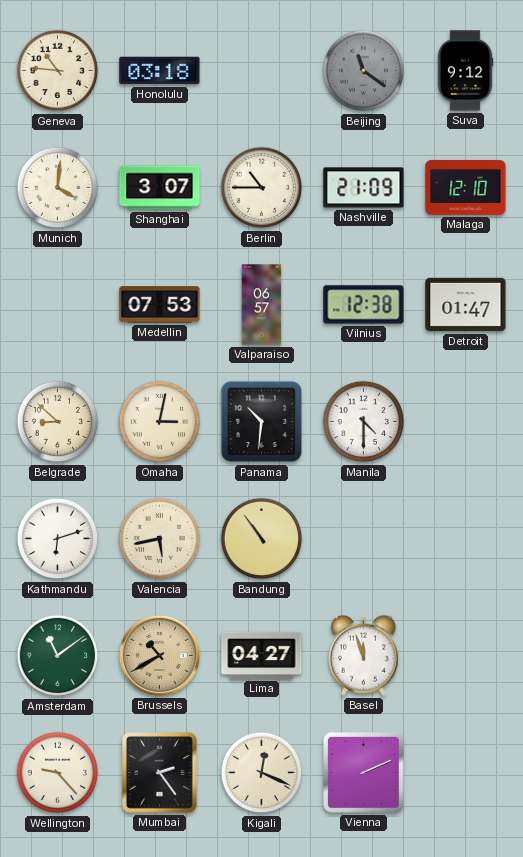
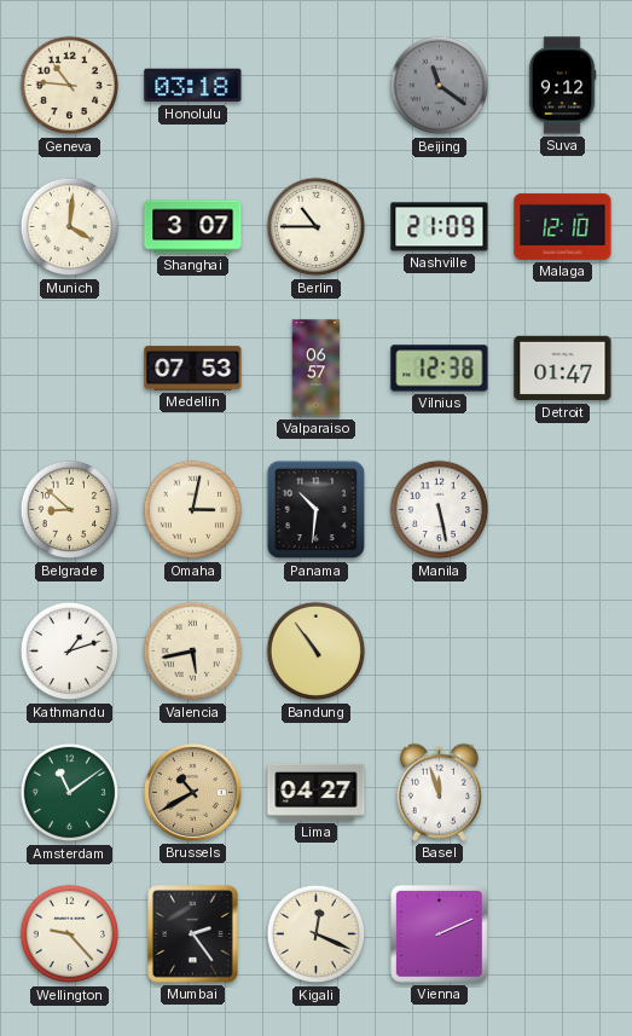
Manila: 4:30 -> 5:28
Kathmandu: 6:12 -> 1:12
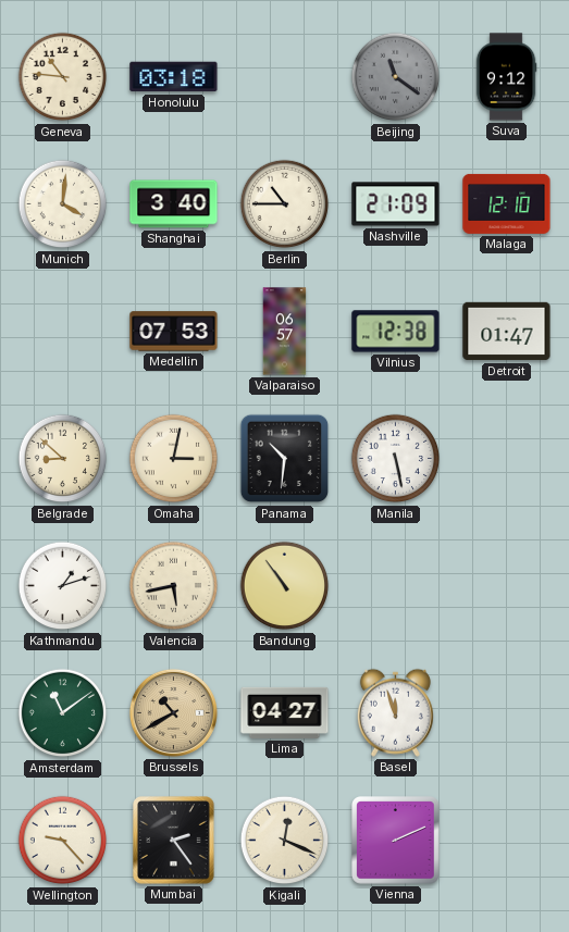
Shanghai: 3:07 -> 3:40
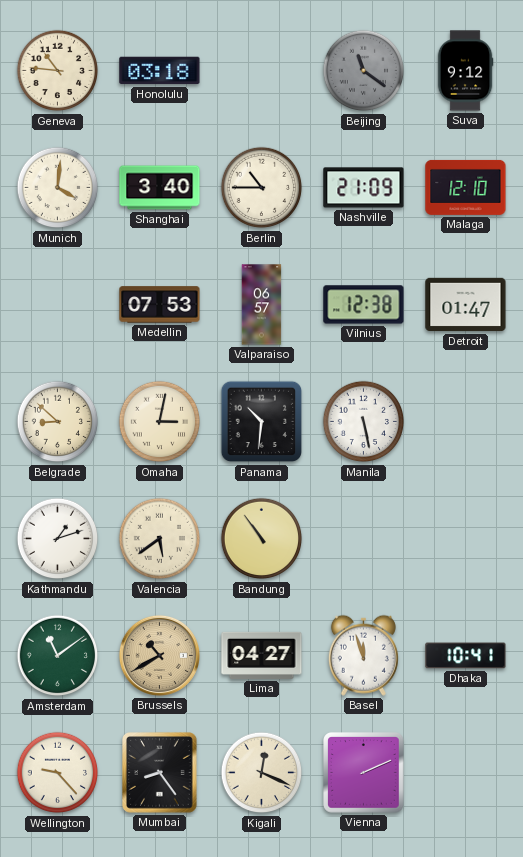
Valencia: 5:43 -> 5:39
Dhaka: none -> 10:41
Mumbai: 2:24 -> 8:24
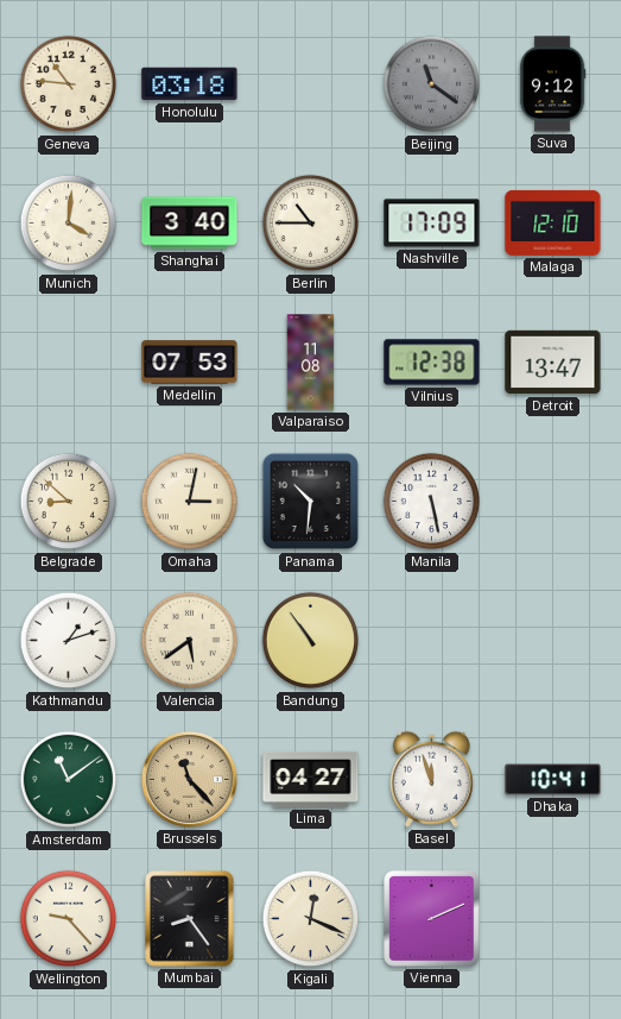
Nashville: 21:09 -> 17:09
Valparaiso: 06:57 -> 11:08
Detroit: 01:47 -> 13:47
Brussels: 10:40 -> 11:23
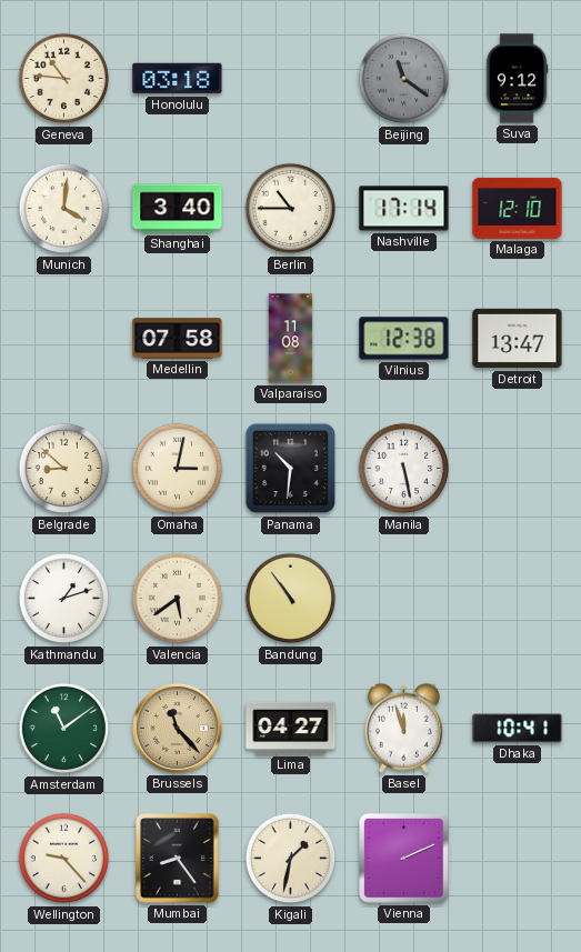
Nashville: 17:09 -> 17:14
Medellin: 07:53 -> 07:58
Kigali: 12:19 -> 1:32
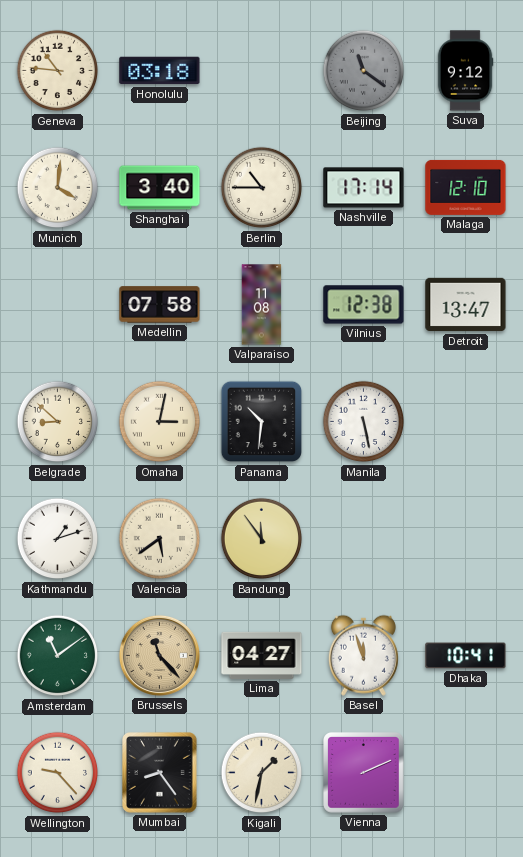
Bandung: 10:54 -> 11:54
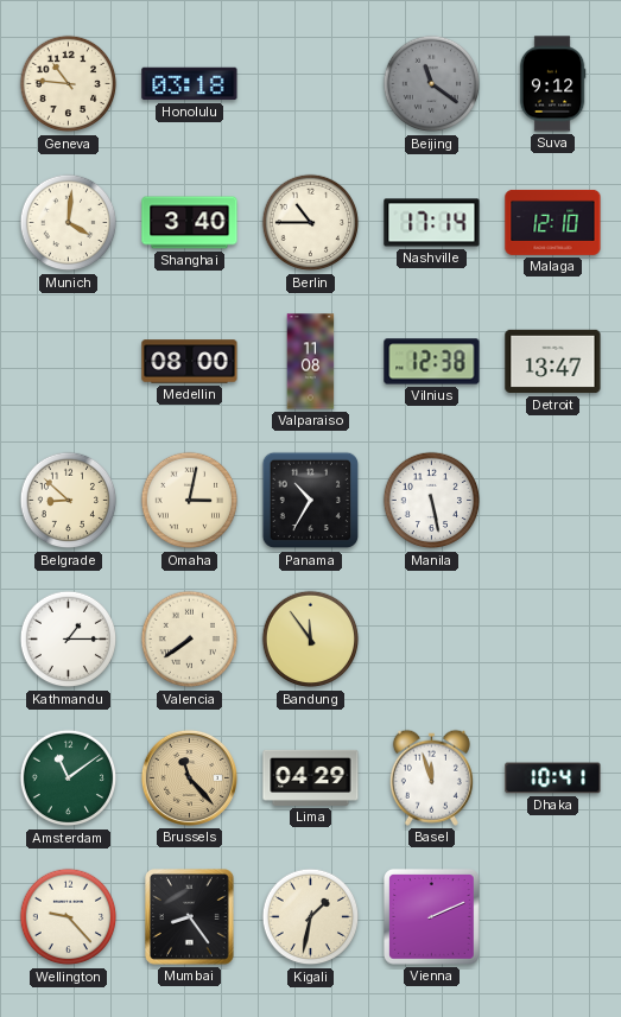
Medellin: 07:58 -> 08:00
Panama: 10:31 -> 10:35
Kathmandu: 1:12 -> 1:15
Valencia: 5:39 -> 7:39
Lima: 04:27 -> 04:29
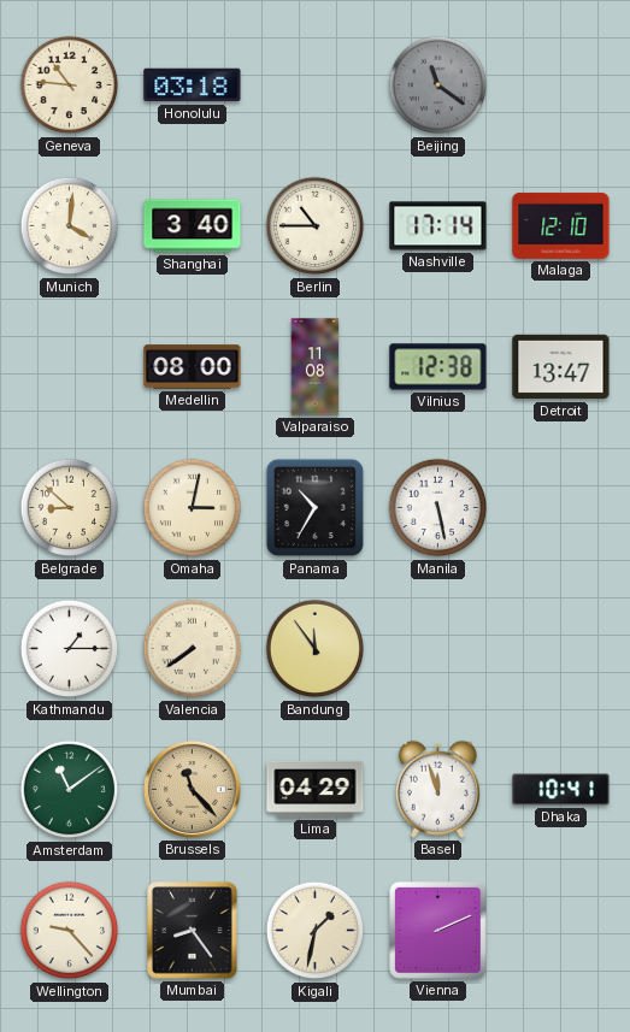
Suva: 9:12 -> none
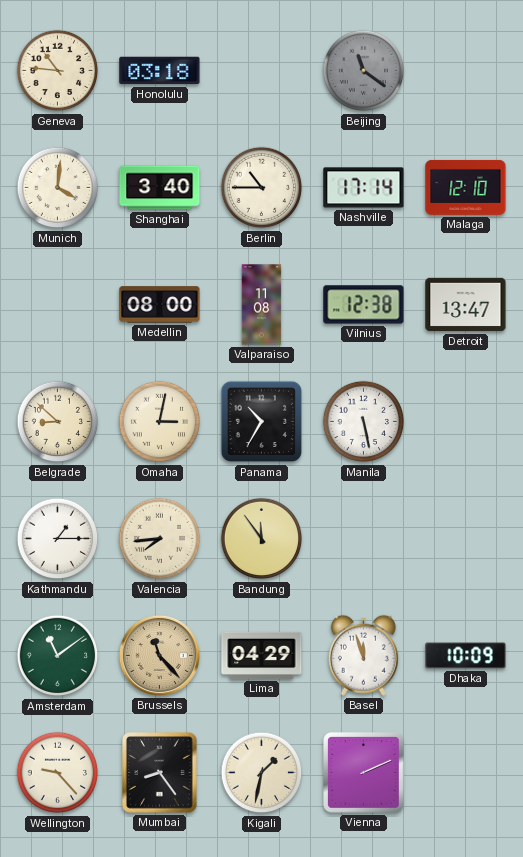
Valencia: 7:39 -> 7:44
Dhaka: 10:41 -> 10:09
